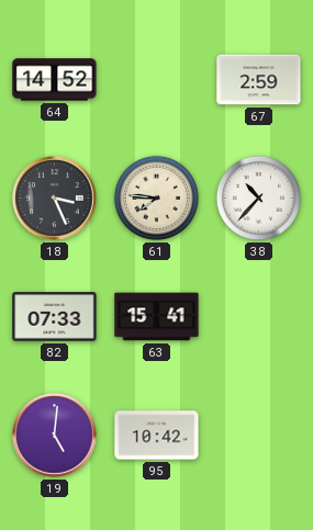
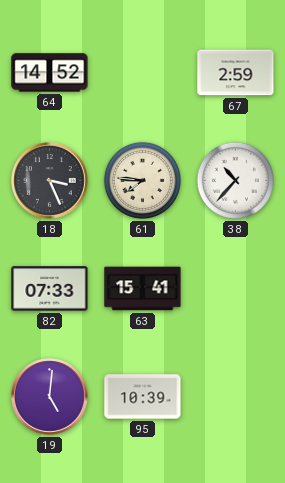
95: 10:42 -> 10:39
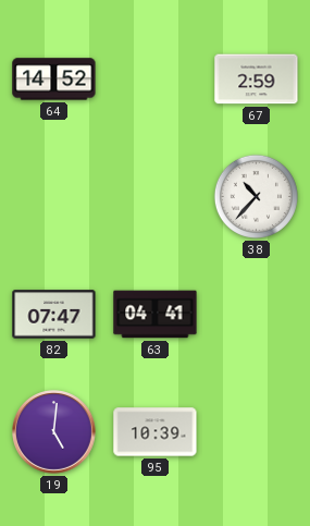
18: 3:26 -> none
61: 7:46 -> none
82: 07:33 -> 07:47
63: 15:41 -> 04:41
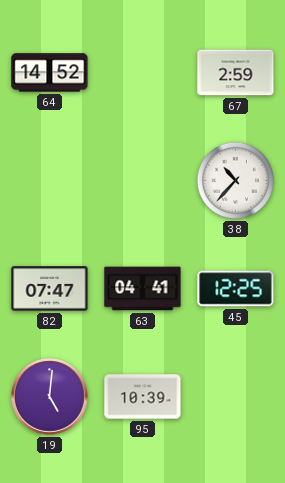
45: none -> 12:25
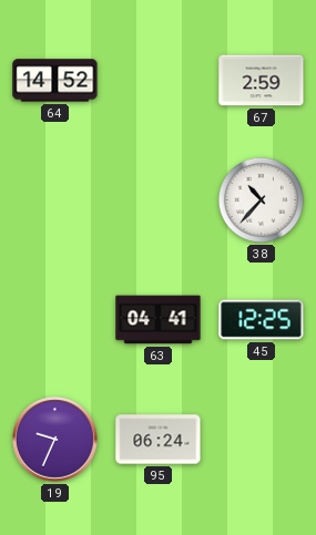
82: 07:47 -> none
19: 5:01 -> 9:34
95: 10:39 -> 06:24
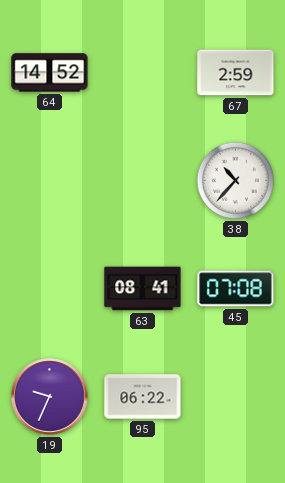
63: 04:41 -> 08:41
45: 12:25 -> 07:08
95: 06:24 -> 06:22
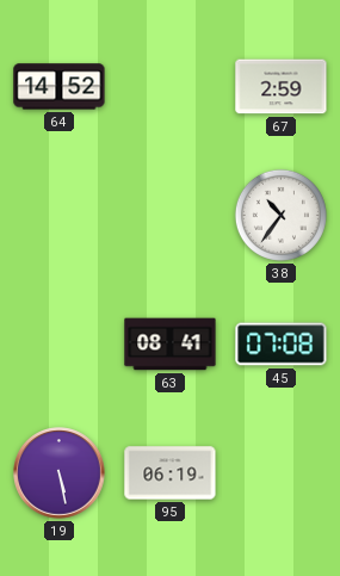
38: 10:37 -> 10:36
19: 9:34 -> 5:28
95: 06:22 -> 06:19
